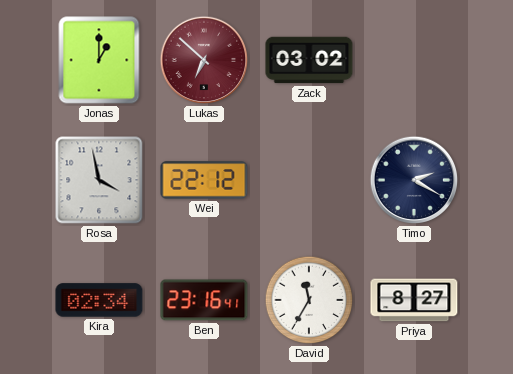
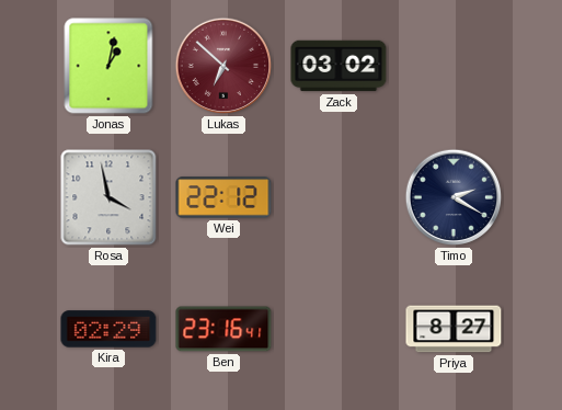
Jonas: 1:00 -> 1:02
Kira: 02:34 -> 02:29
David: 11:35 -> none
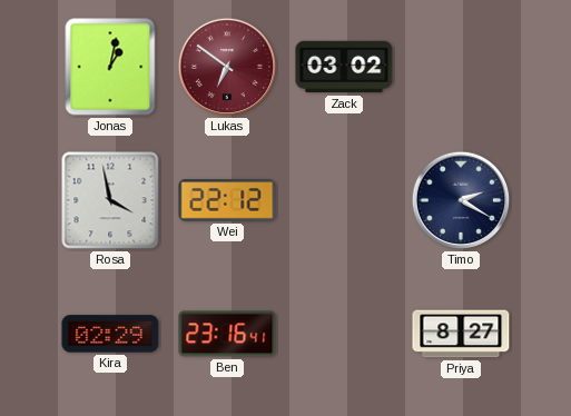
Lukas: 6:52 -> 6:51
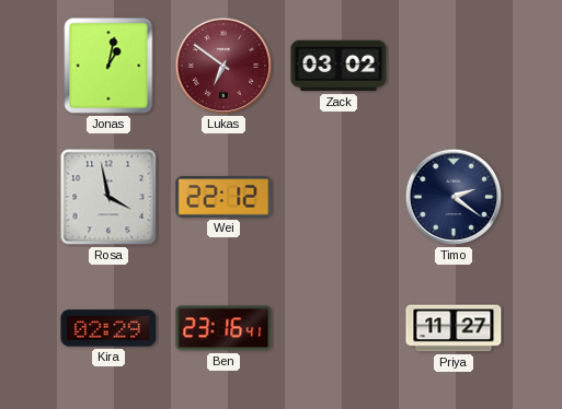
Timo: 2:20 -> 2:21
Priya: 8:27 -> 11:27
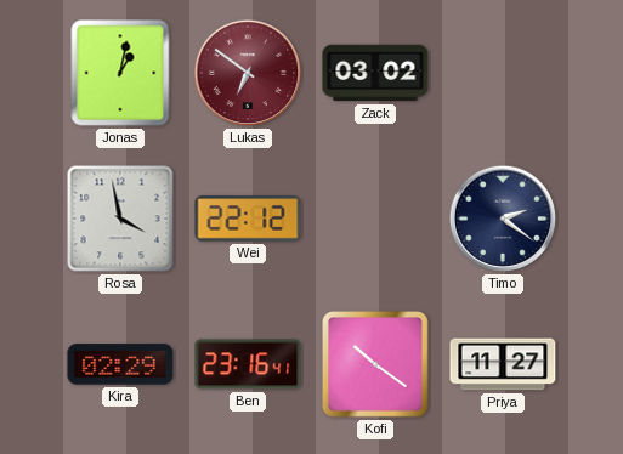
Kofi: none -> 10:21
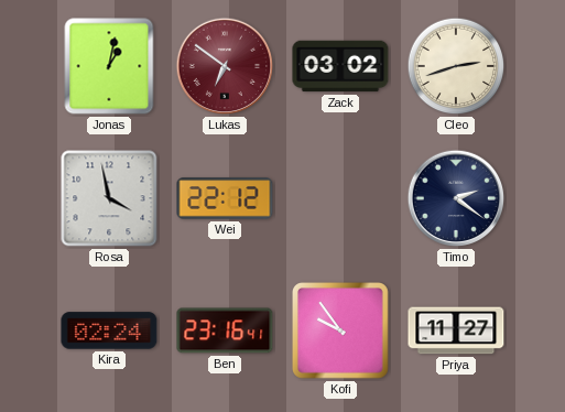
Cleo: none -> 2:42
Kira: 02:29 -> 02:24
Kofi: 10:21 -> 9:54
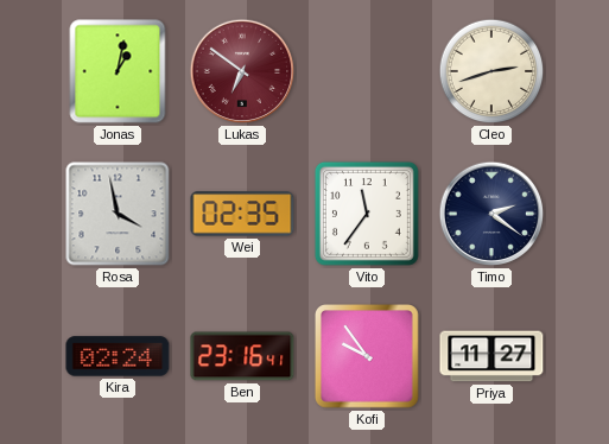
Zack: 03:02 -> none
Wei: 22:12 -> 02:35
Vito: none -> 11:36
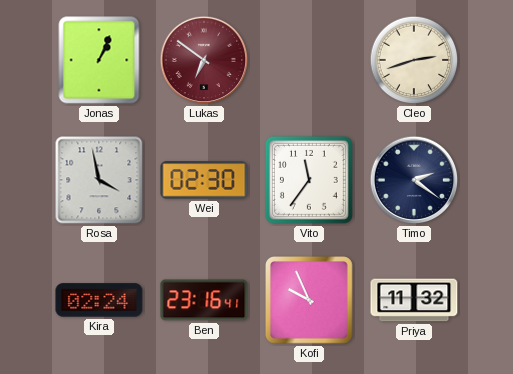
Jonas: 1:02 -> 1:04
Wei: 02:35 -> 02:30
Kofi: 9:54 -> 9:56
Priya: 11:27 -> 11:32
